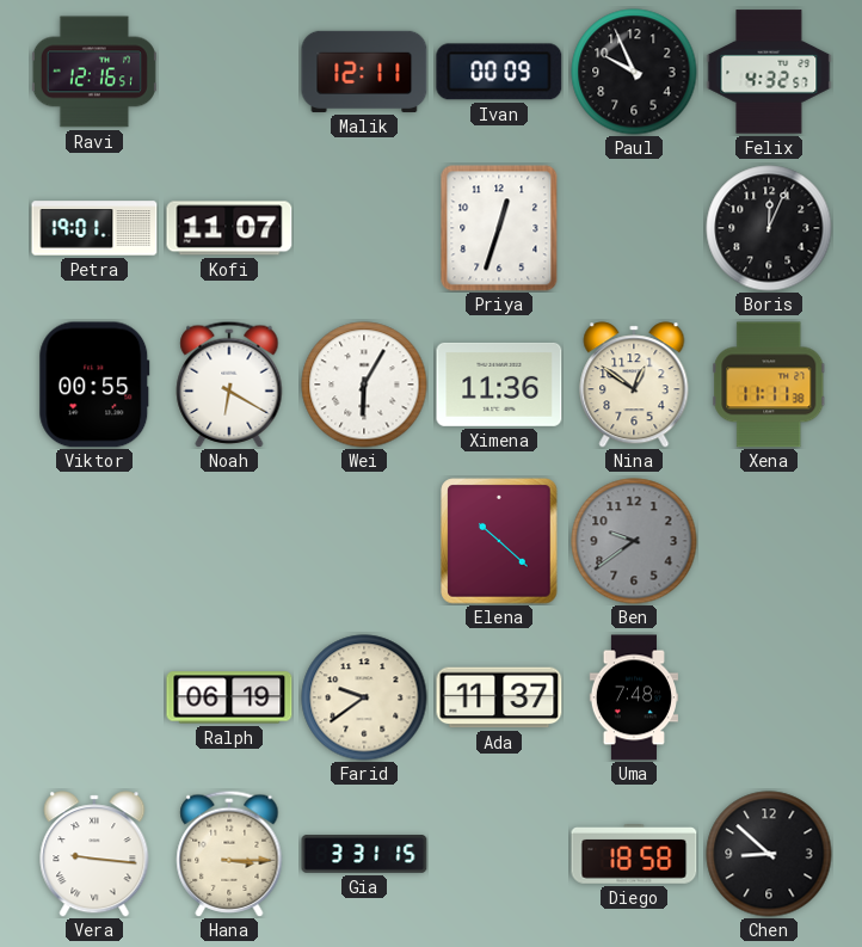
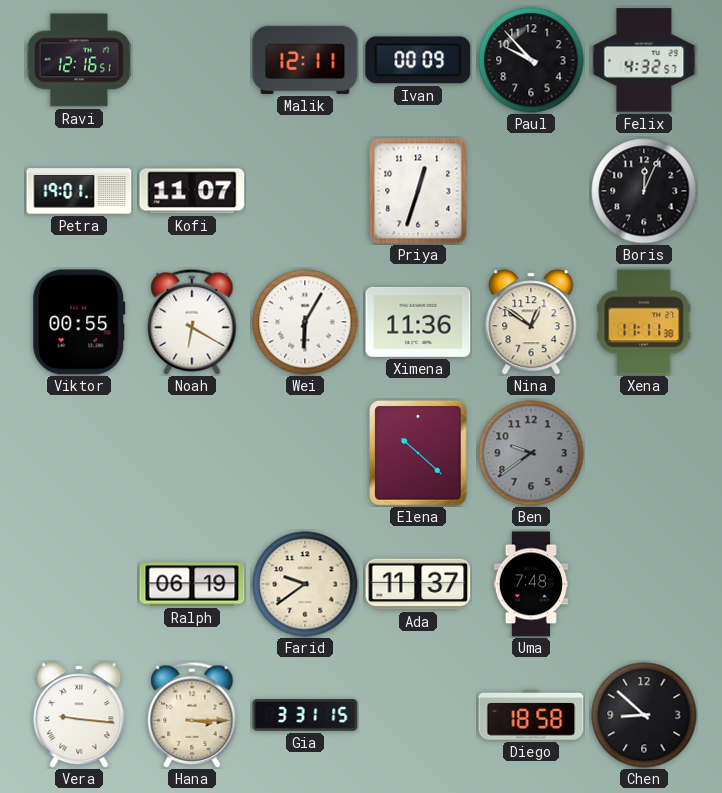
Paul: 9:56 -> 9:53
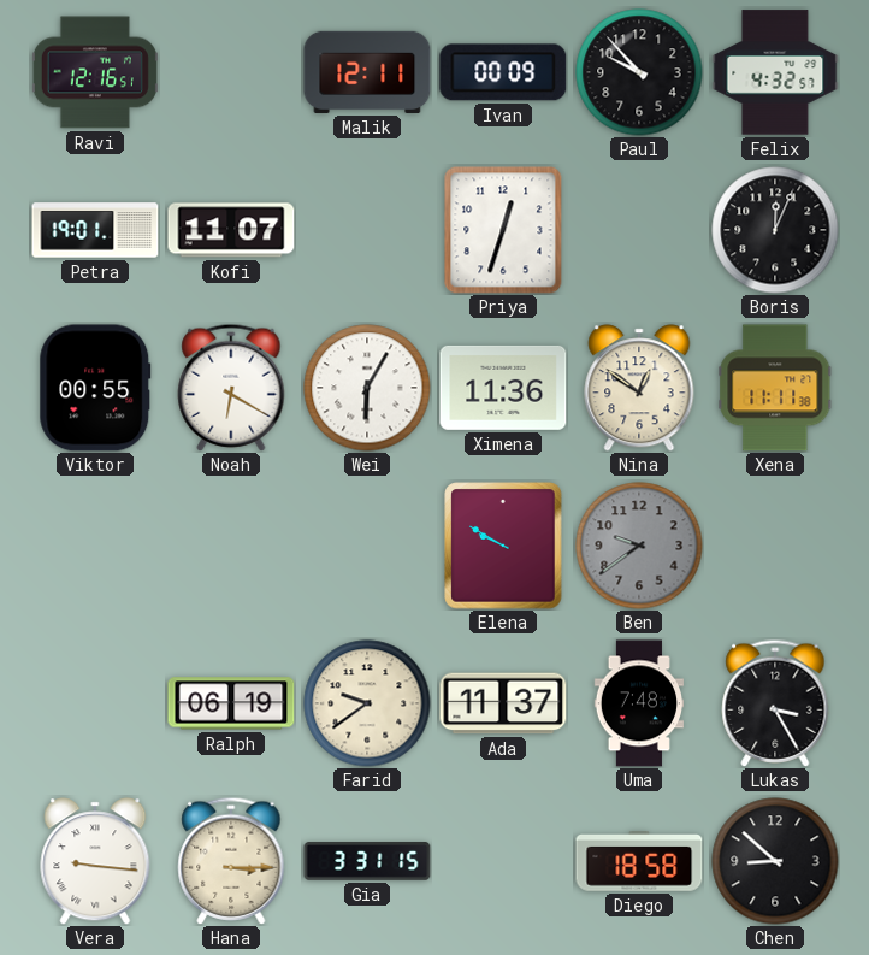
Elena: 10:22 -> 9:50
Lukas: none -> 3:25
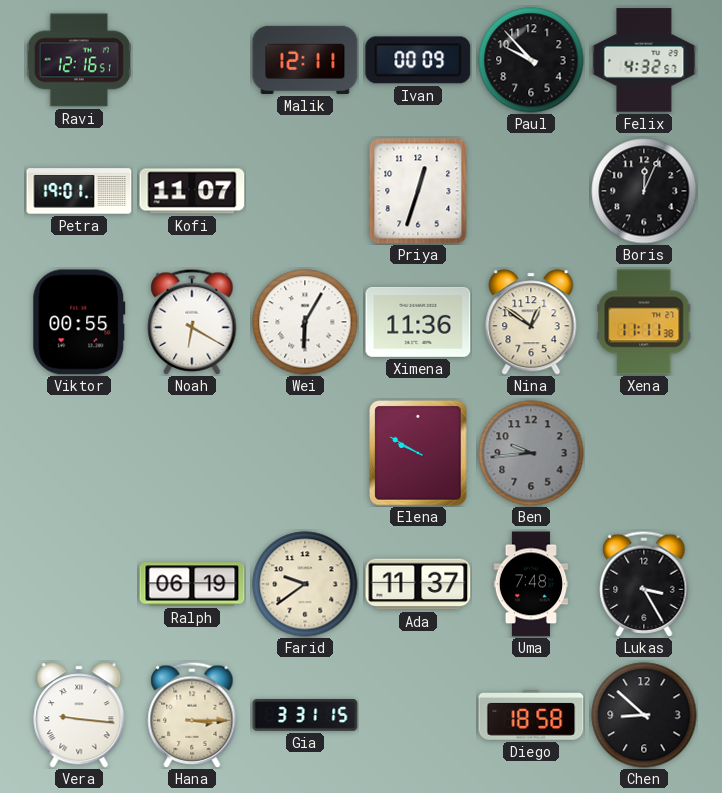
Ben: 9:39 -> 9:44
